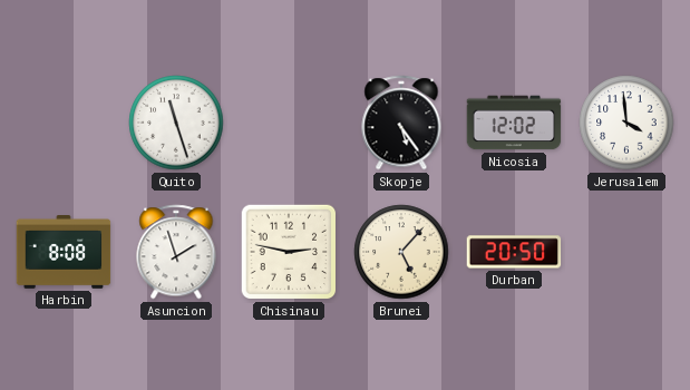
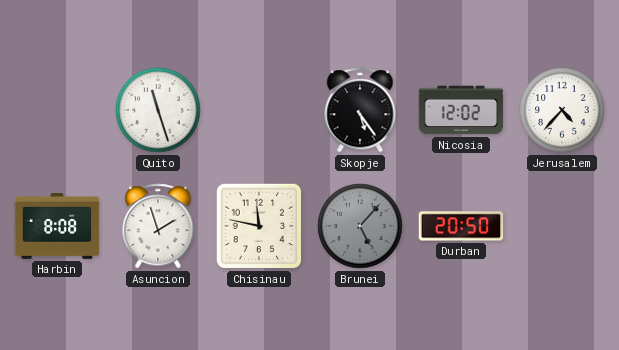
Jerusalem: 3:59 -> 4:37
Chisinau: 2:47 -> 11:47
Brunei dial: cream -> grey
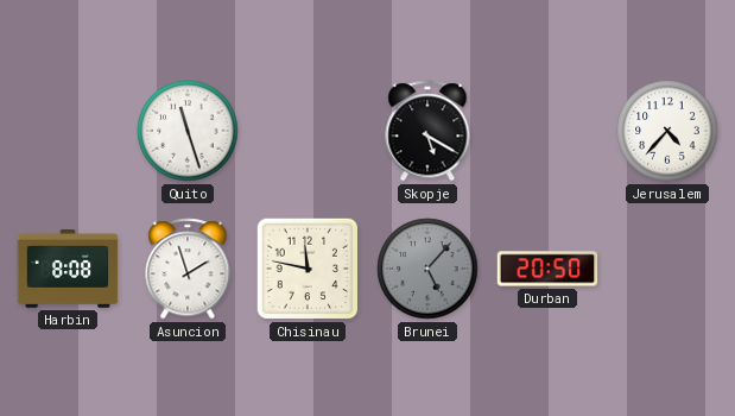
Skopje: 5:24 -> 5:20
Nicosia: 12:02 -> none
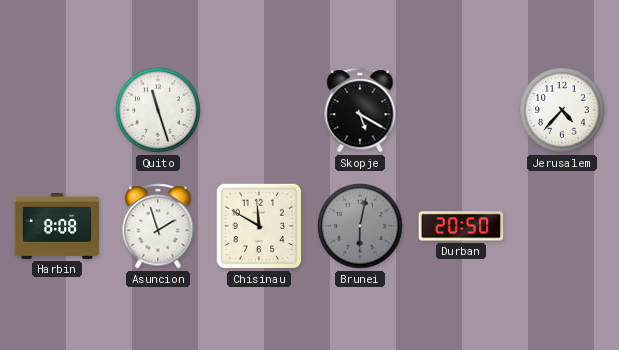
Chisinau: 11:47 -> 11:50
Brunei: 5:07 -> 6:02
